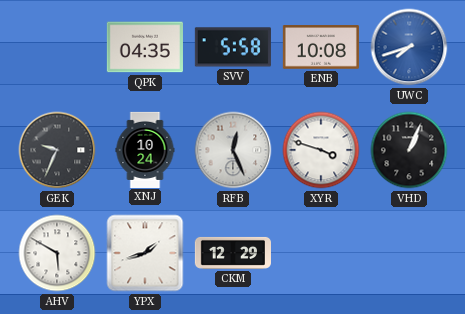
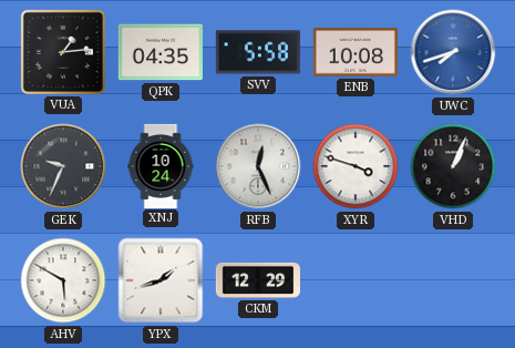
VUA: none -> 1:14
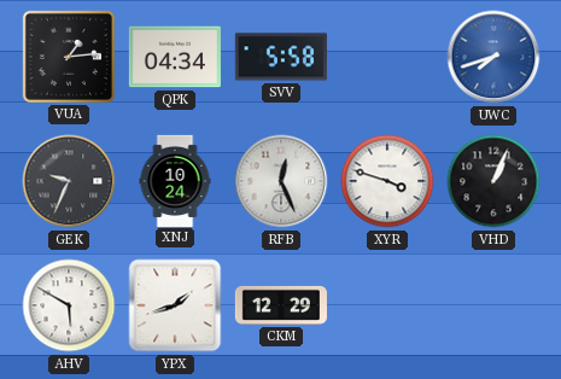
QPK: 04:35 -> 04:34
ENB: 10:08 -> none
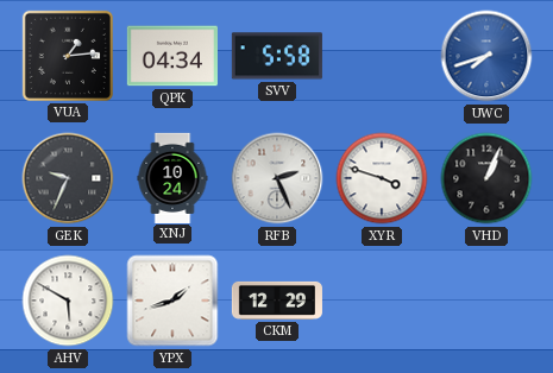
RFB: 12:26 -> 2:26
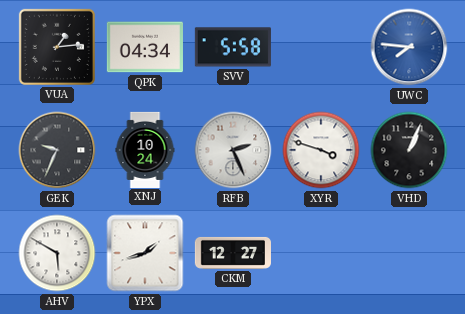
UWC: 7:42 -> 7:46
CKM: 12:29 -> 12:27
